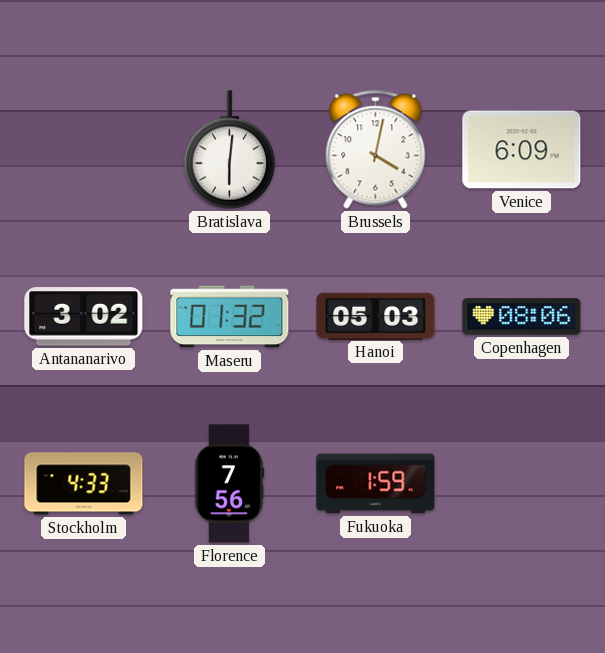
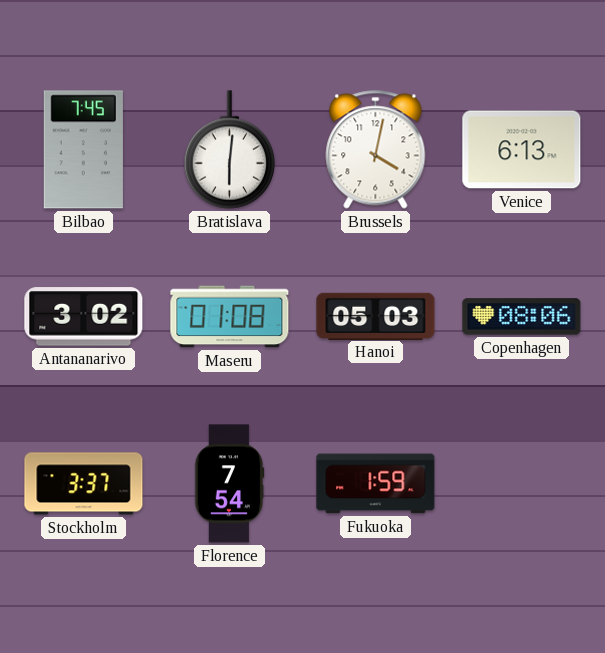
Bilbao: none -> 7:45
Venice: 6:09 -> 6:13
Maseru: 01:32 -> 01:08
Stockholm: 4:33 -> 3:37
Florence: 7:56 -> 7:54
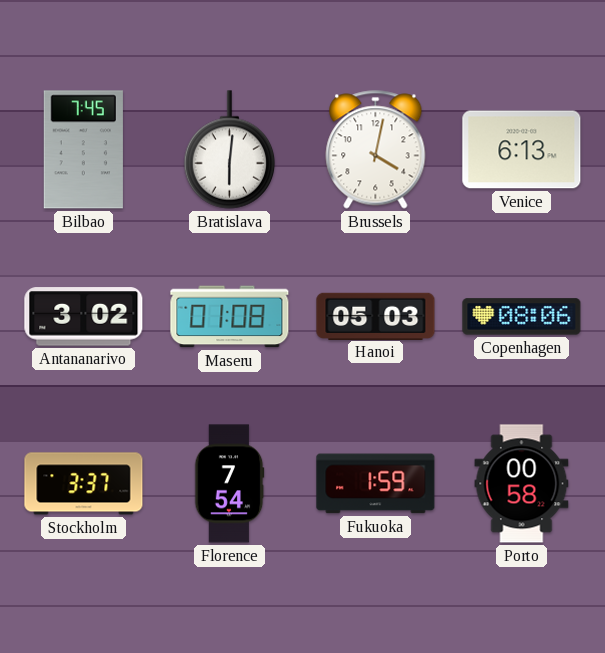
Porto: none -> 00:58
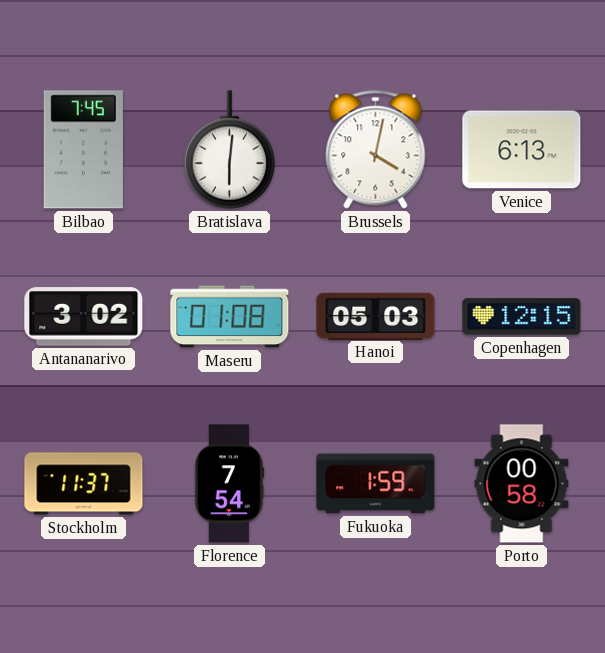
Copenhagen: 08:06 -> 12:15
Stockholm: 3:37 -> 11:37
